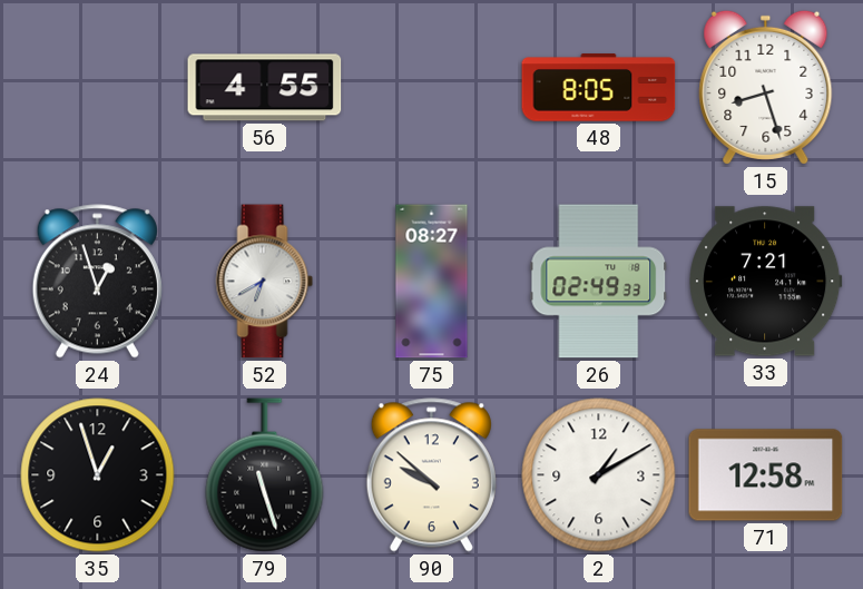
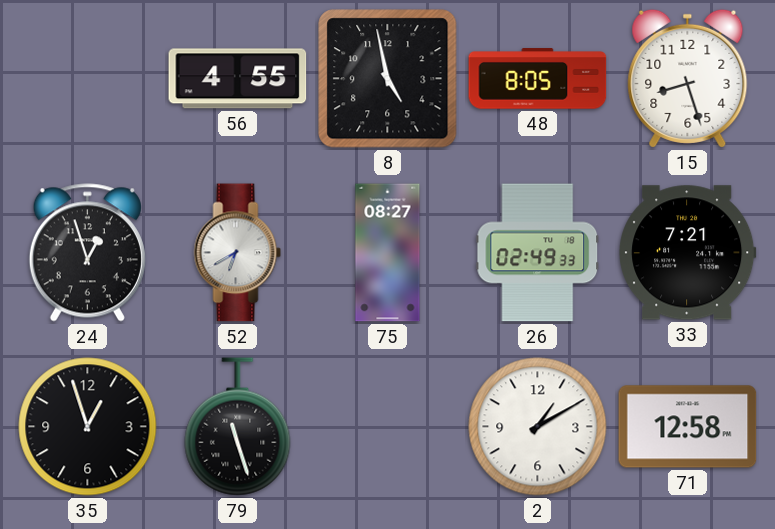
8: none -> 4:58
90: 9:52 -> none
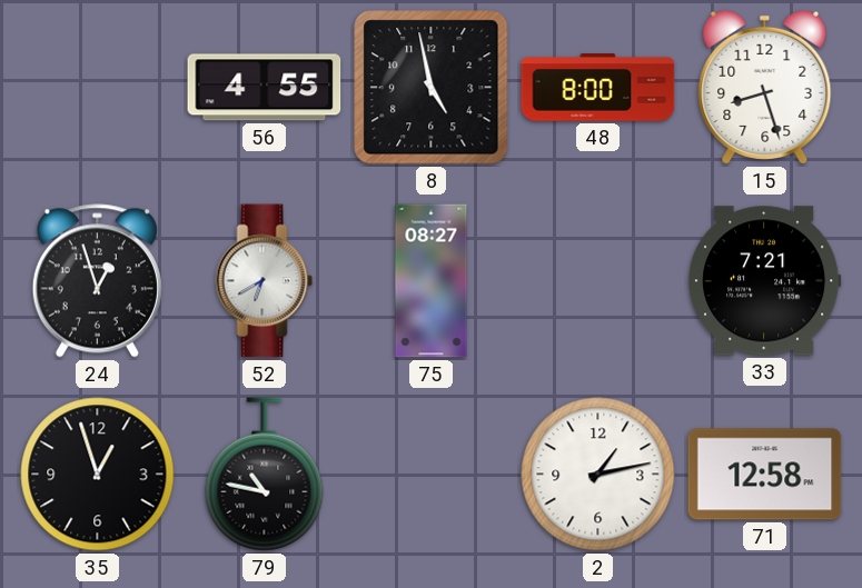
48: 8:05 -> 8:00
26: 02:49 -> none
79: 11:27 -> 10:47
2: 1:10 -> 1:13
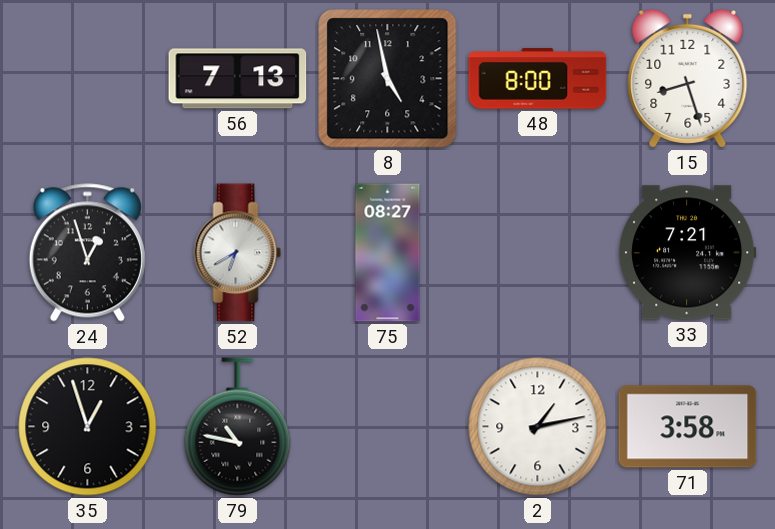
56: 4:55 -> 7:13
71: 12:58 -> 3:58
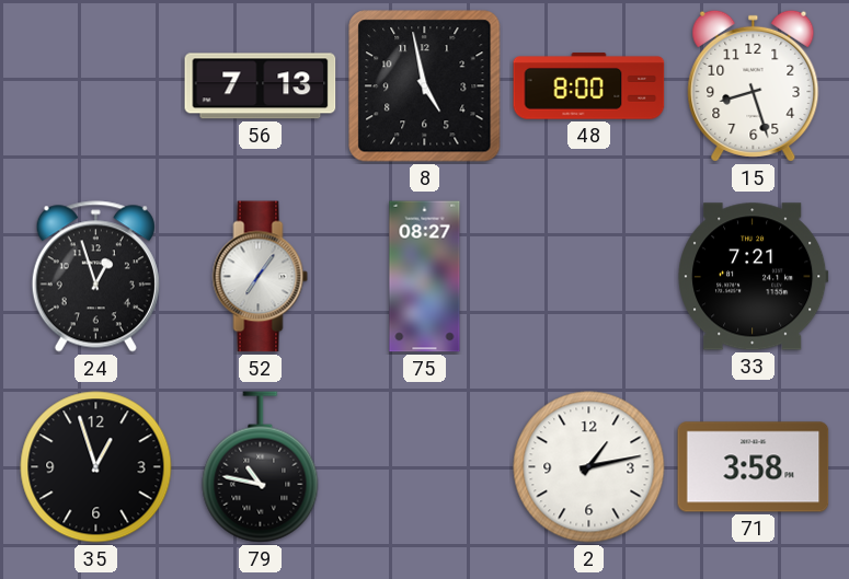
52: 6:40 -> 7:06
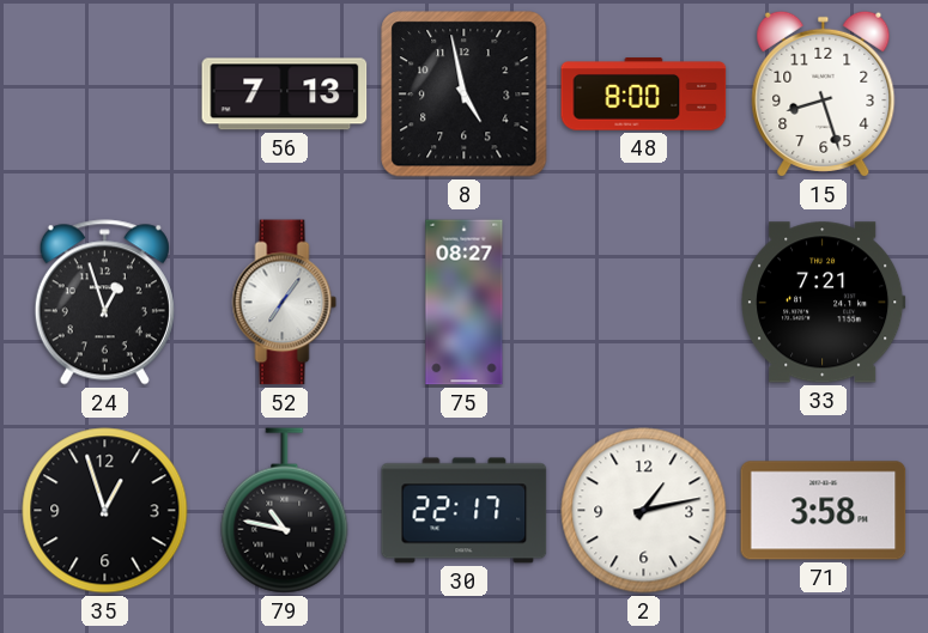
30: none -> 22:17
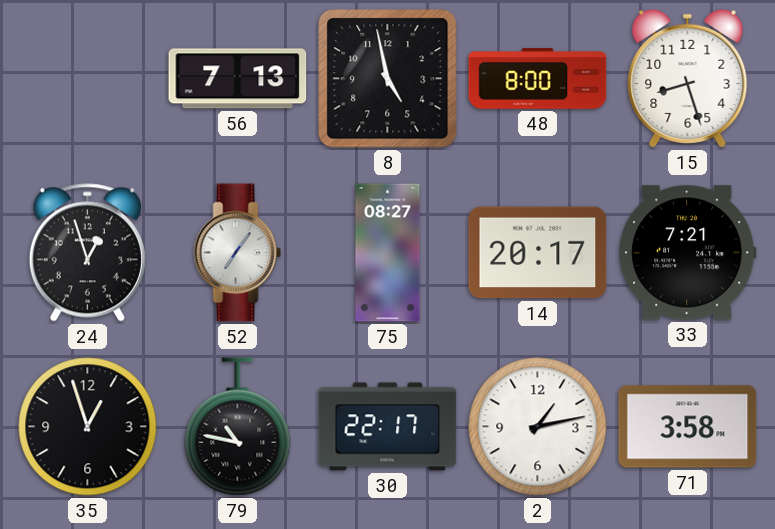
14: none -> 20:17
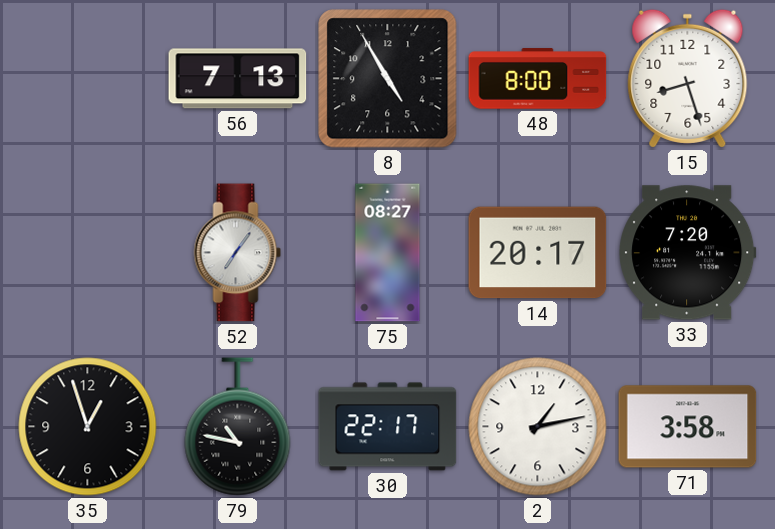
8: 4:58 -> 4:55
24: 12:57 -> none
33: 7:21 -> 7:20
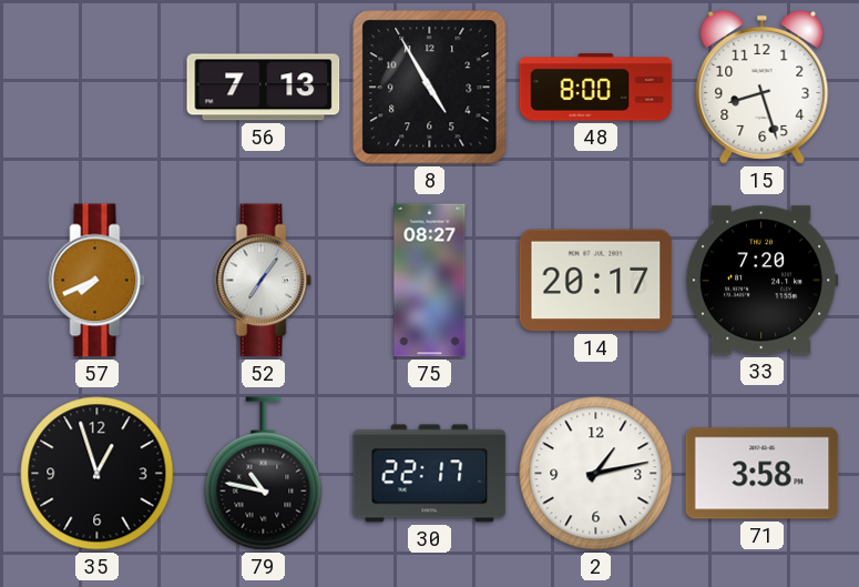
57: none -> 7:41
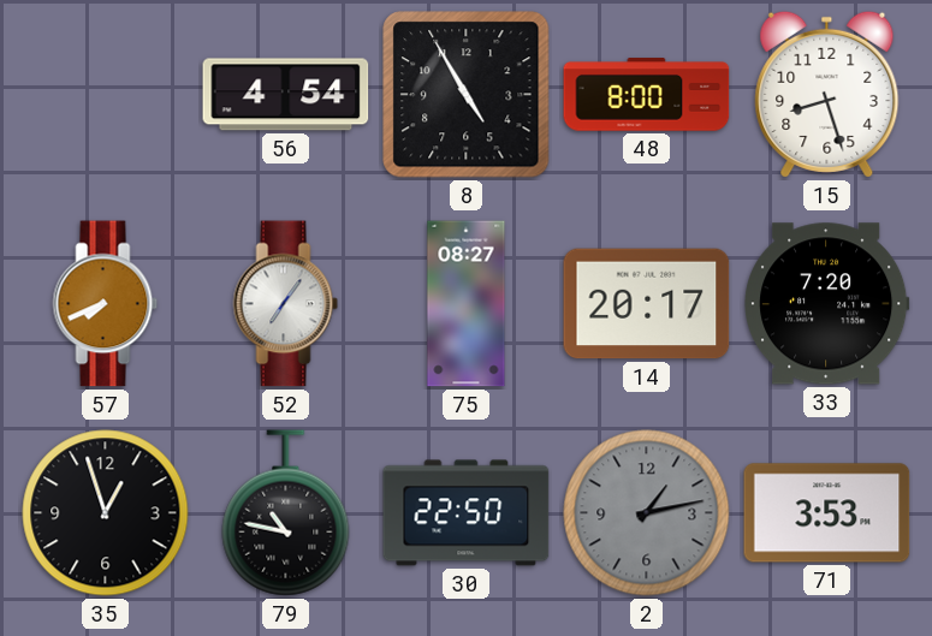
56: 7:13 -> 4:54
30: 22:17 -> 22:50
2 dial: white -> grey
71: 3:58 -> 3:53
